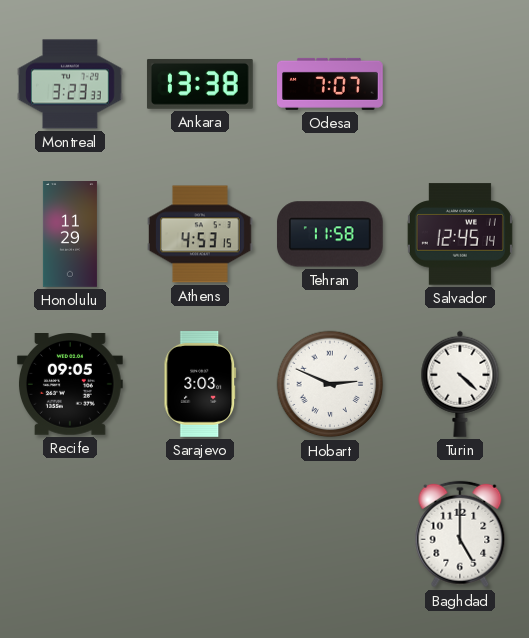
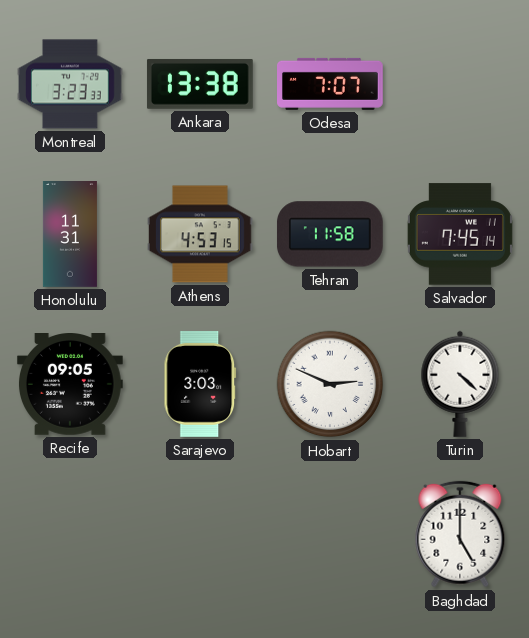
Honolulu: 11:29 -> 11:31
Salvador: 12:45 -> 7:45
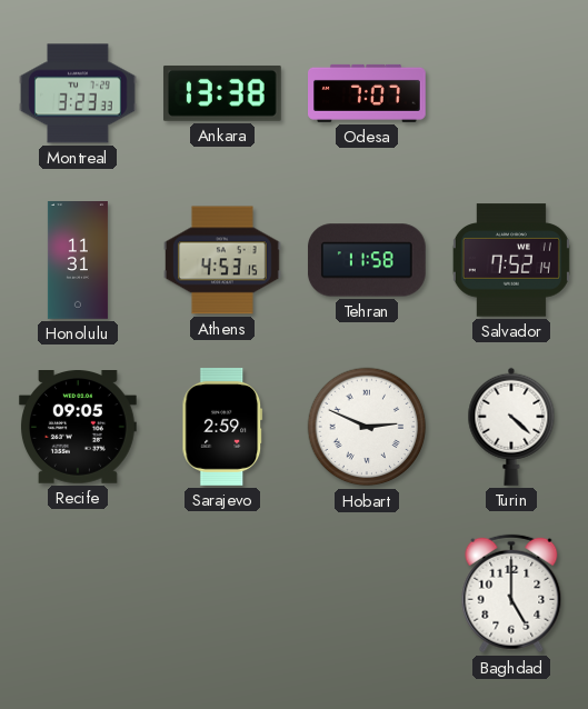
Salvador: 7:45 -> 7:52
Sarajevo: 3:03 -> 2:59
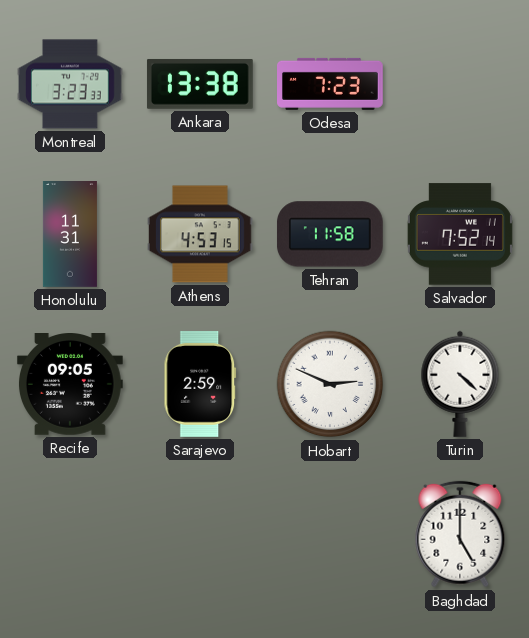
Odesa: 7:07 -> 7:23
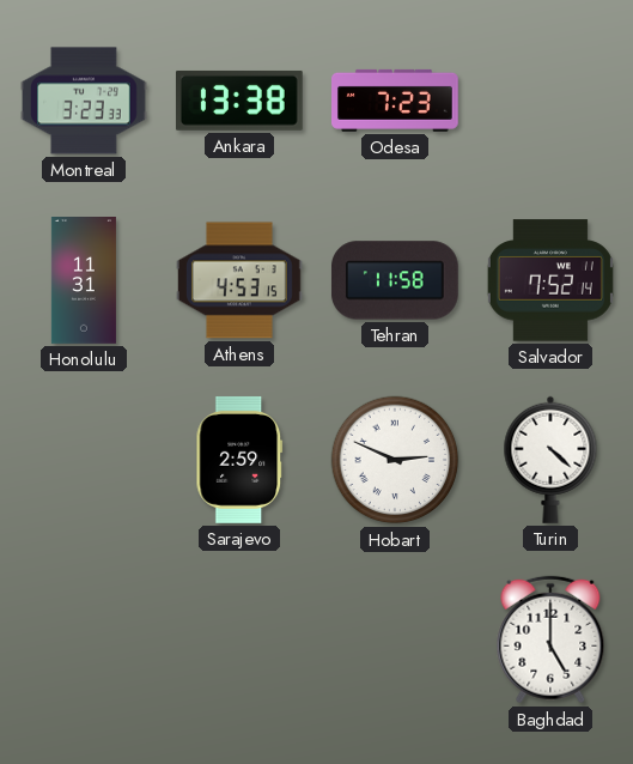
Recife: 09:05 -> none
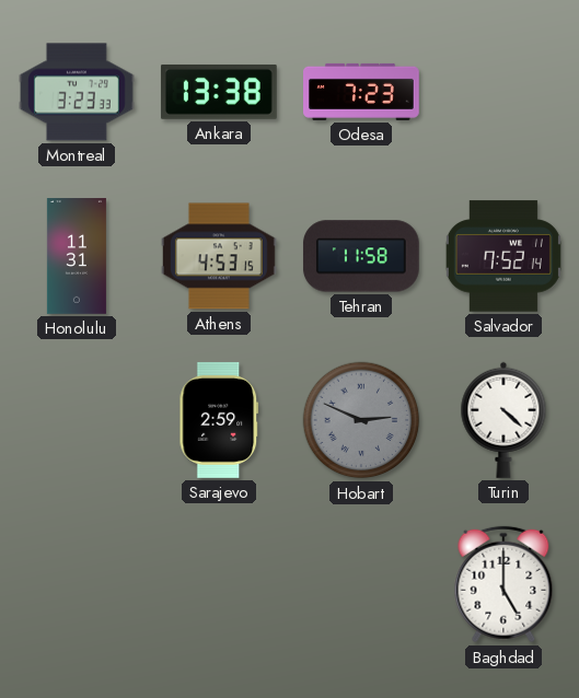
Hobart dial: white -> grey
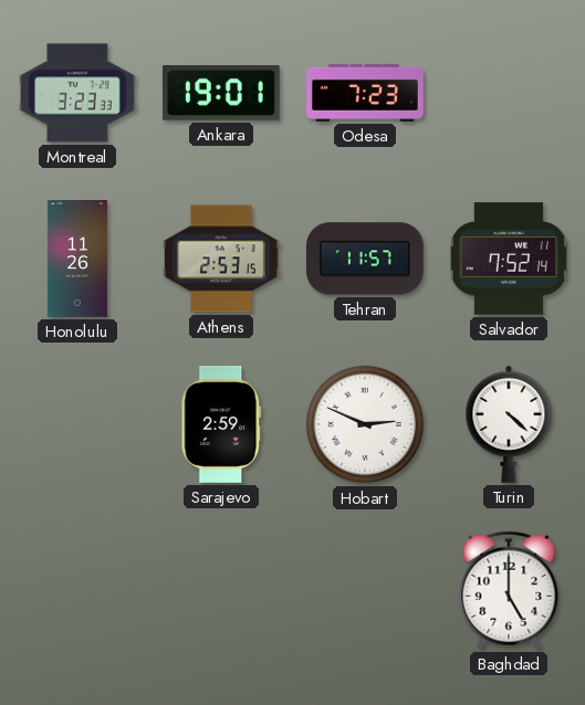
Ankara: 13:38 -> 19:01
Honolulu: 11:31 -> 11:26
Athens: 4:53 -> 2:53
Tehran: 11:58 -> 11:57
Hobart dial: grey -> white
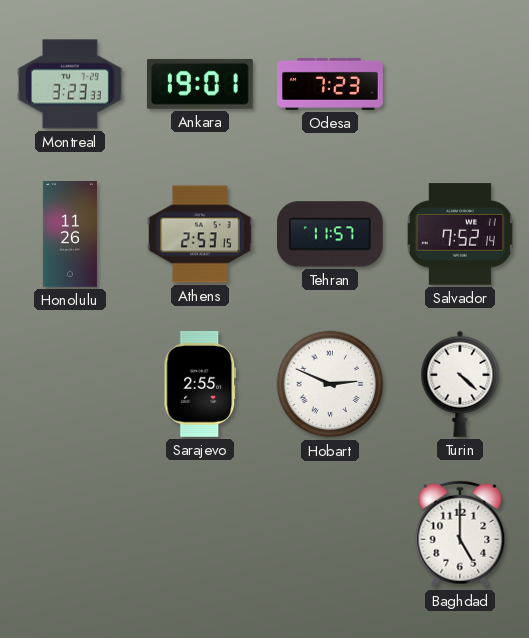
Sarajevo: 2:59 -> 2:55
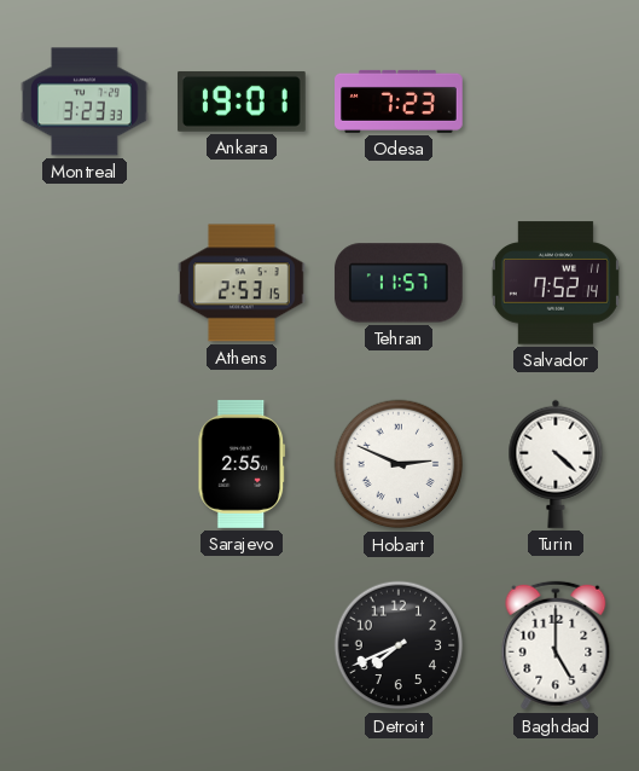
Honolulu: 11:26 -> none
Detroit: none -> 7:41
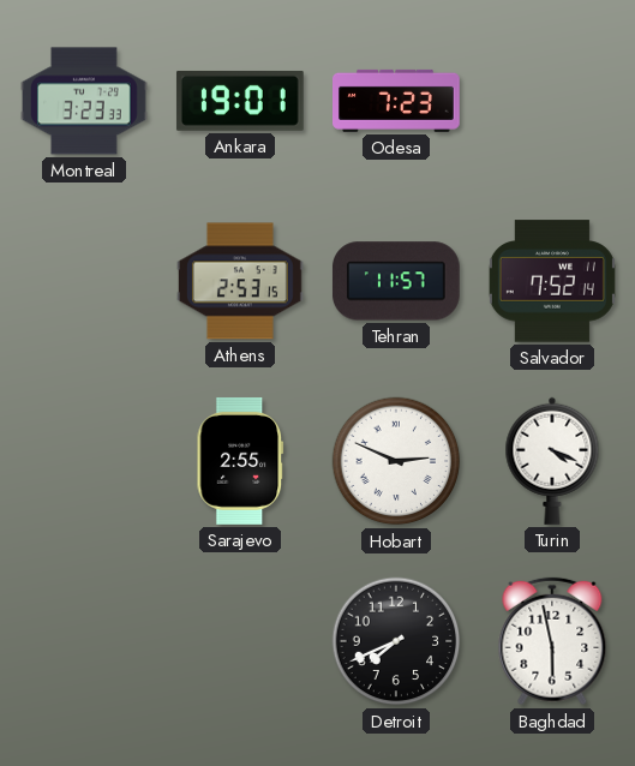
Turin: 4:22 -> 4:19
Baghdad: 5:00 -> 5:58
